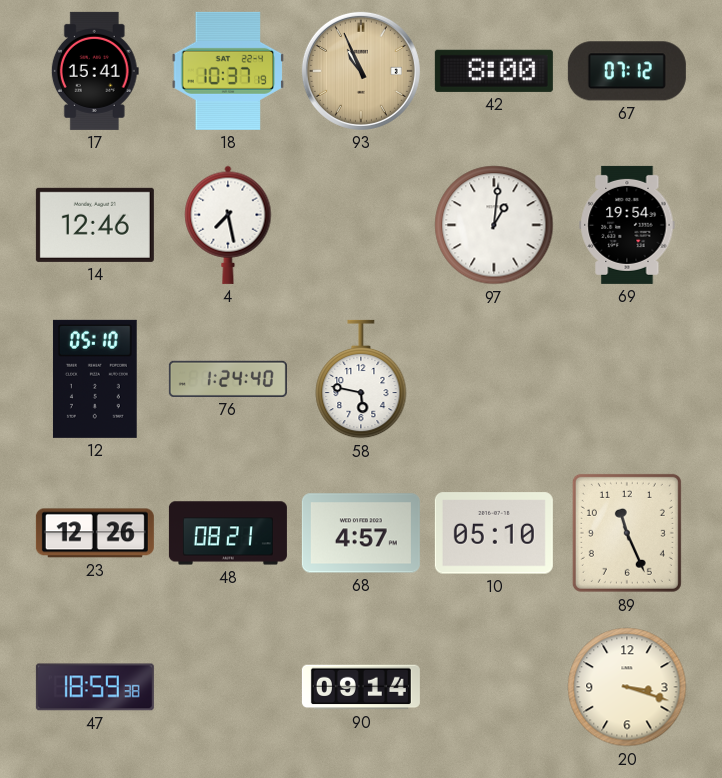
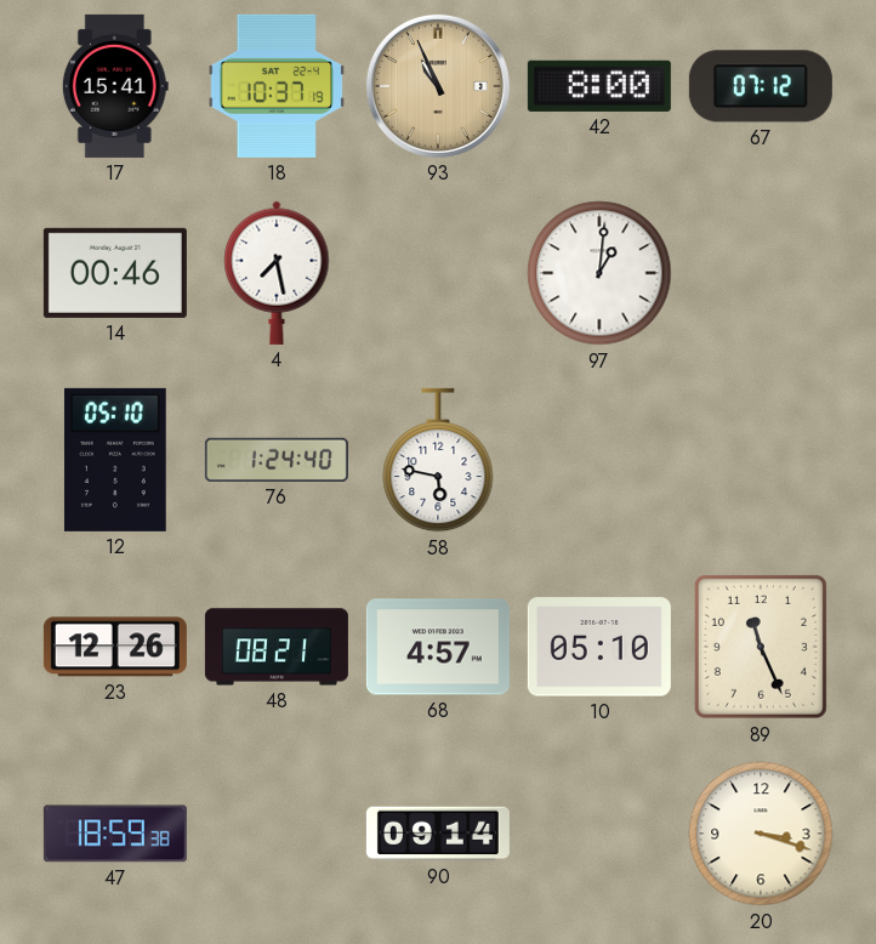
14: 12:46 -> 00:46
69: 19:54 -> none
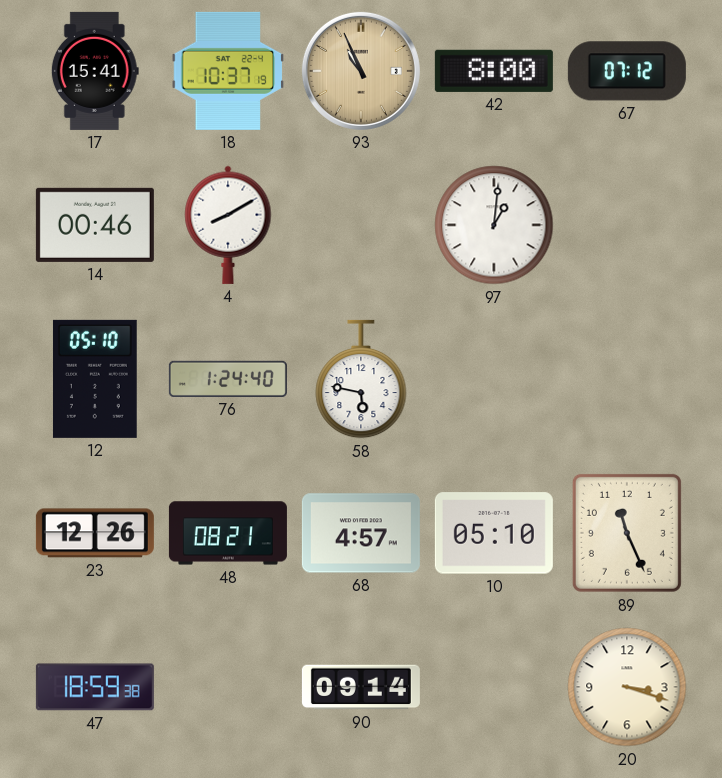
4: 7:28 -> 8:10
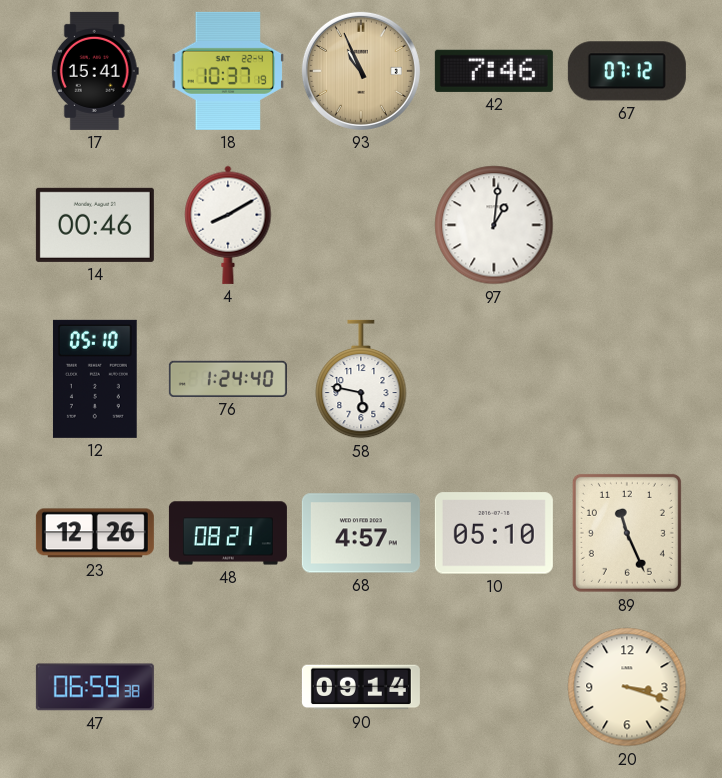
42: 8:00 -> 7:46
47: 18:59 -> 06:59
